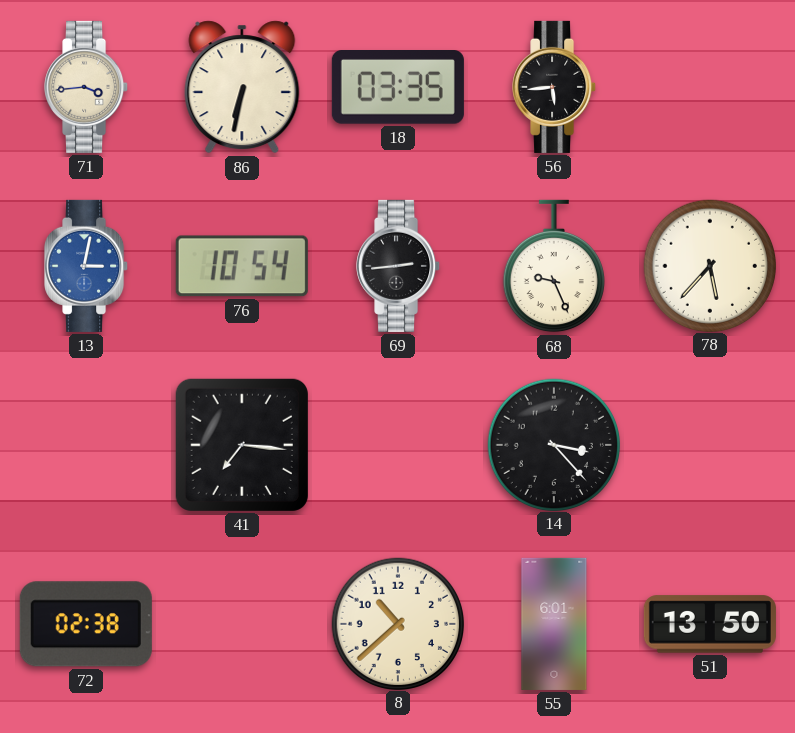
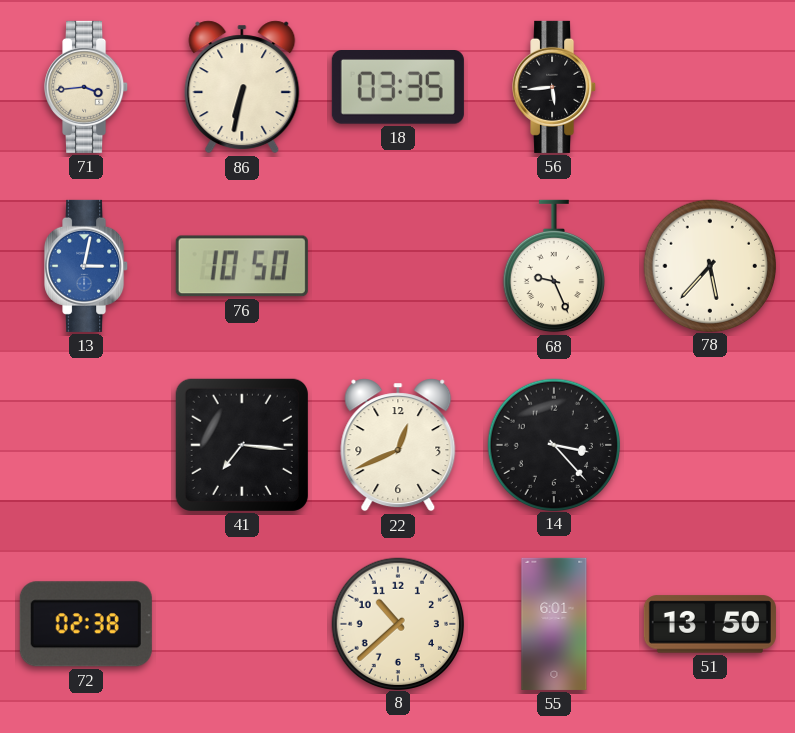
76: 10:54 -> 10:50
69: 2:44 -> none
22: none -> 12:41
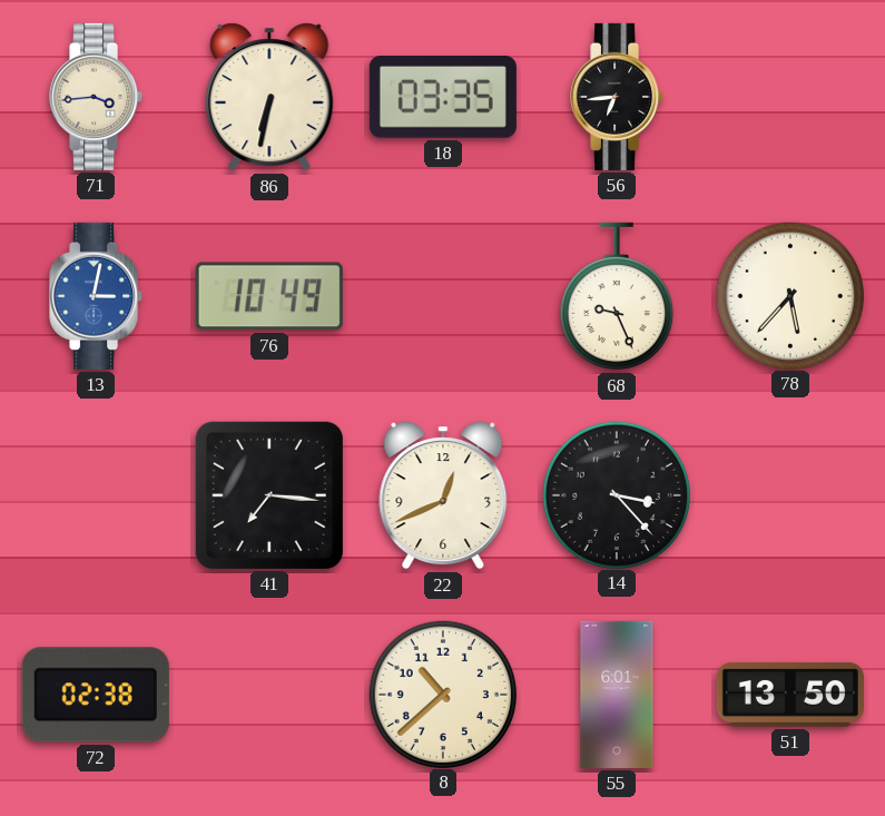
56: 5:44 -> 6:44
76: 10:50 -> 10:49
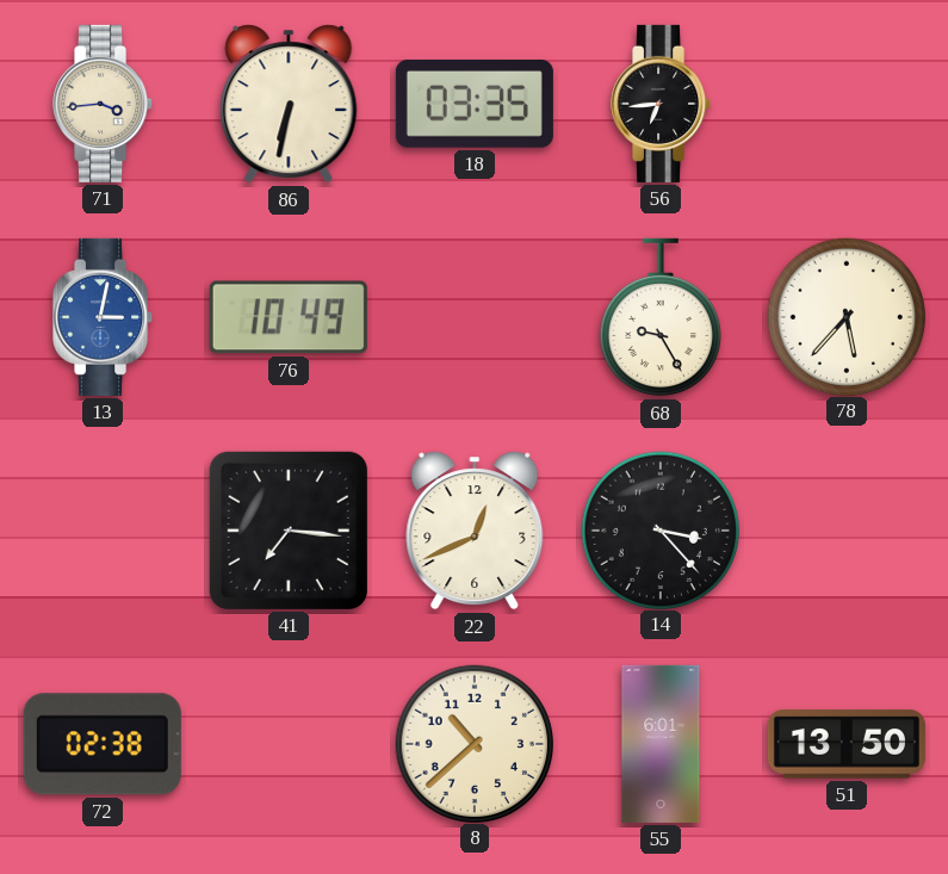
68: 9:26 -> 9:25
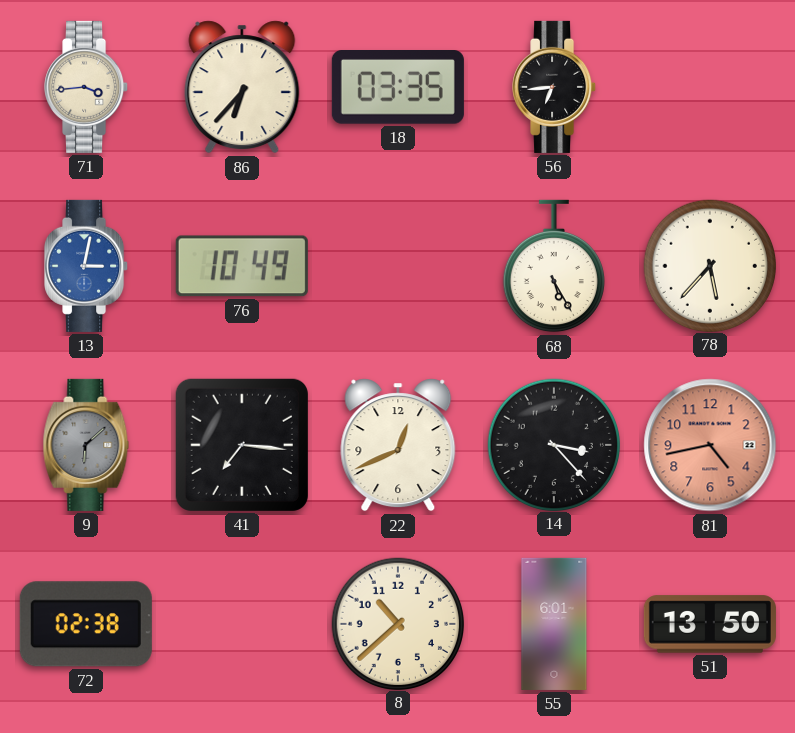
86: 6:32 -> 6:37
68: 9:25 -> 5:25
9: none -> 6:08
81: none -> 4:43
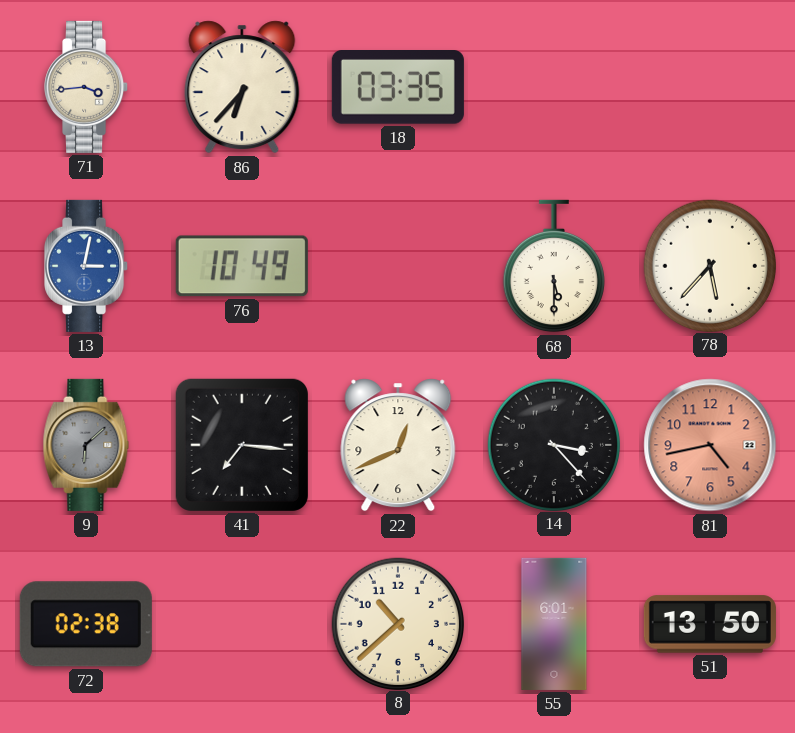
56: 6:44 -> none
68: 5:25 -> 5:30
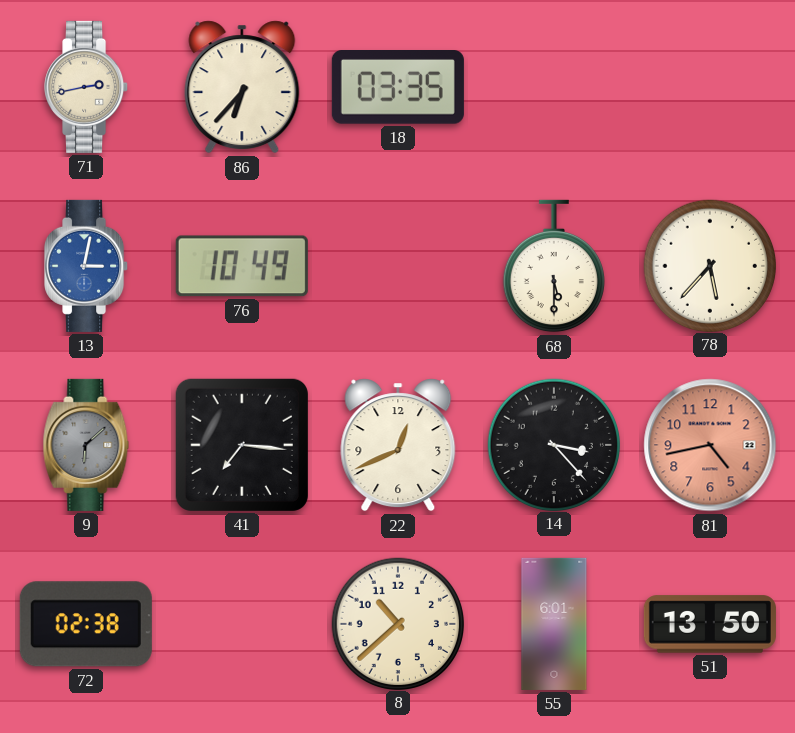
71: 3:44 -> 2:43
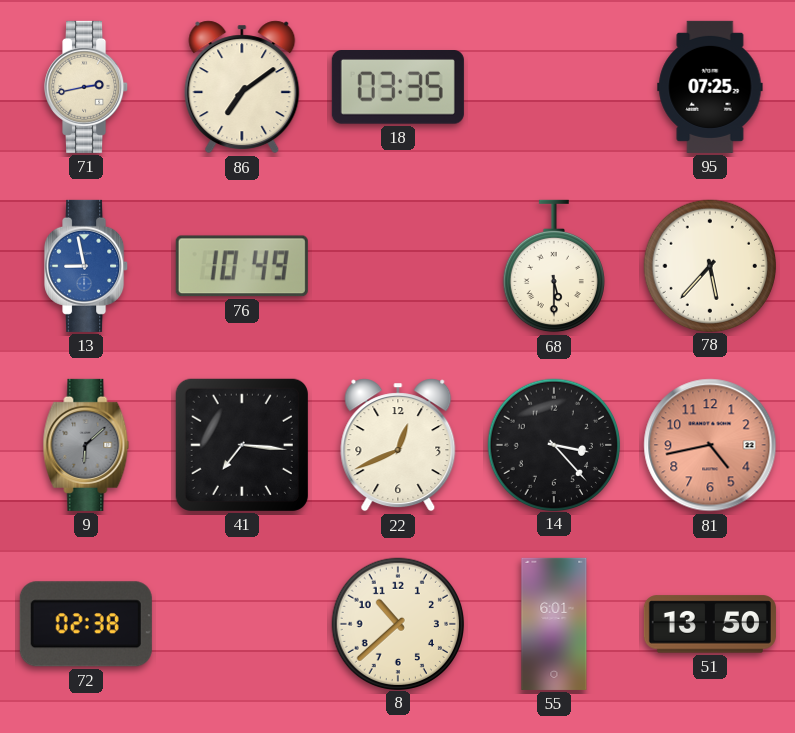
86: 6:37 -> 7:09
95: none -> 07:25
13: 3:02 -> 8:58
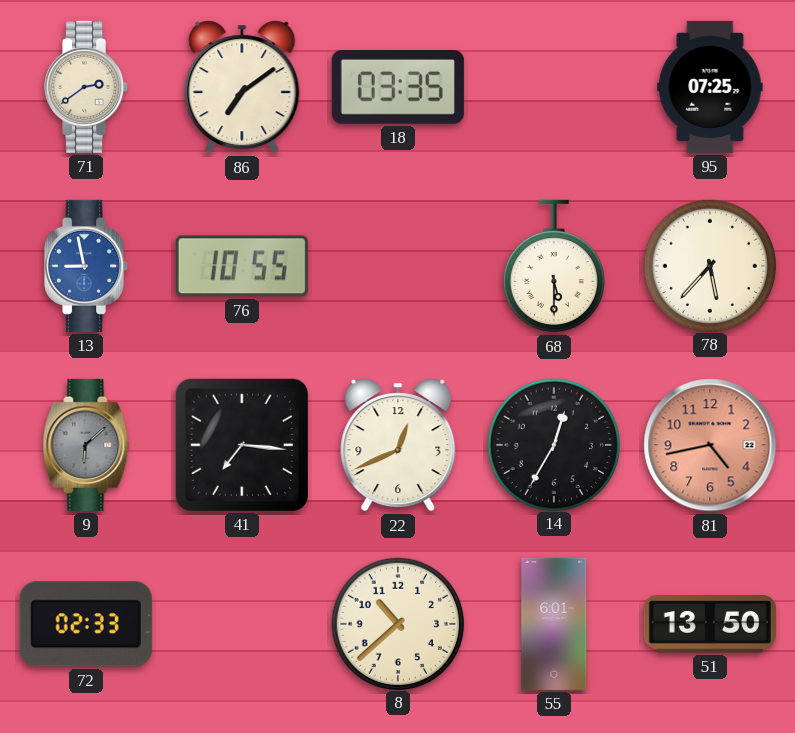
71: 2:43 -> 2:39
76: 10:49 -> 10:55
14: 3:23 -> 12:35
72: 02:38 -> 02:33
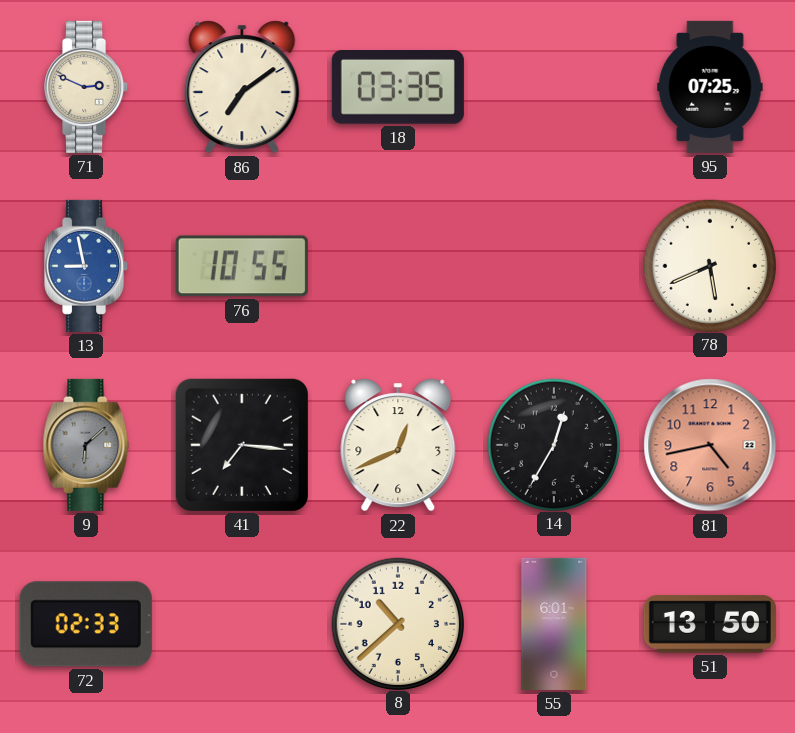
71: 2:39 -> 2:49
68: 5:30 -> none
78: 5:37 -> 5:41
